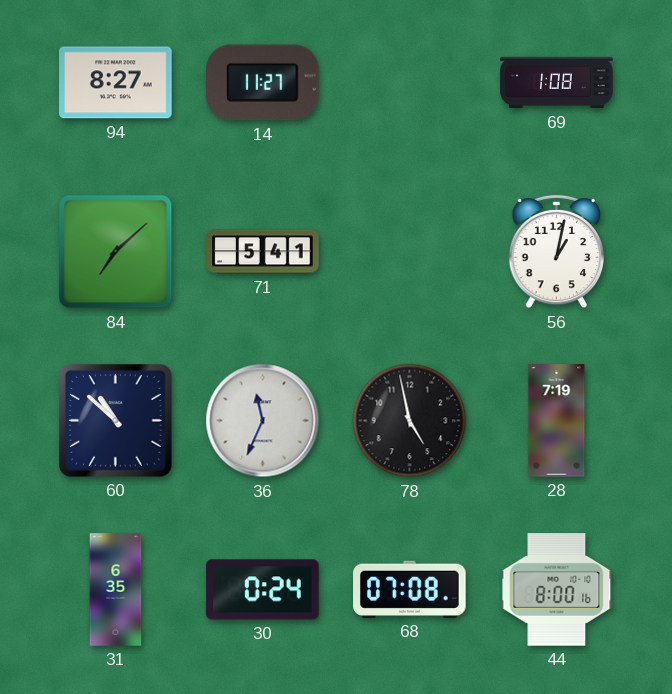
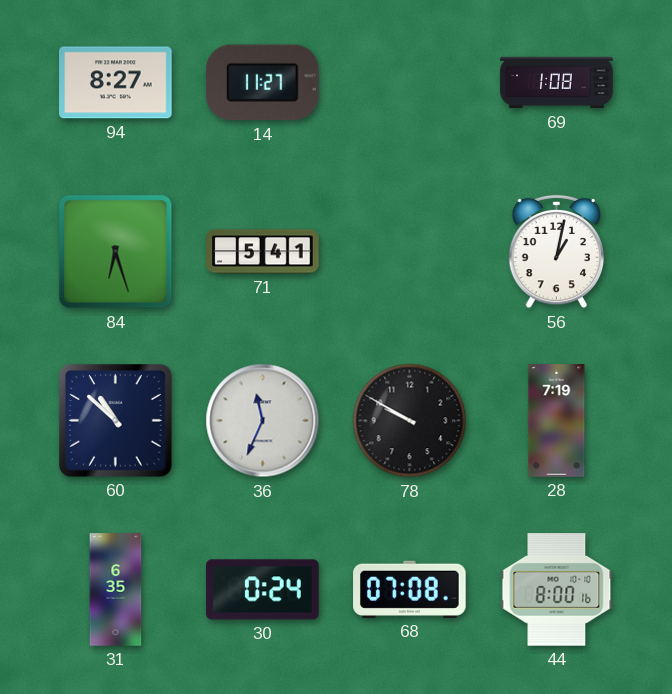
84: 7:08 -> 6:27
78: 4:58 -> 9:50
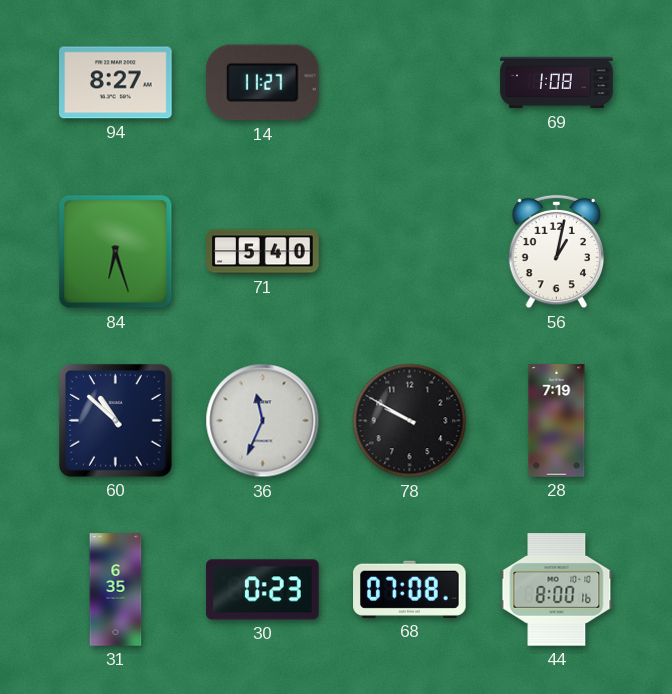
71: 5:41 -> 5:40
30: 0:24 -> 0:23
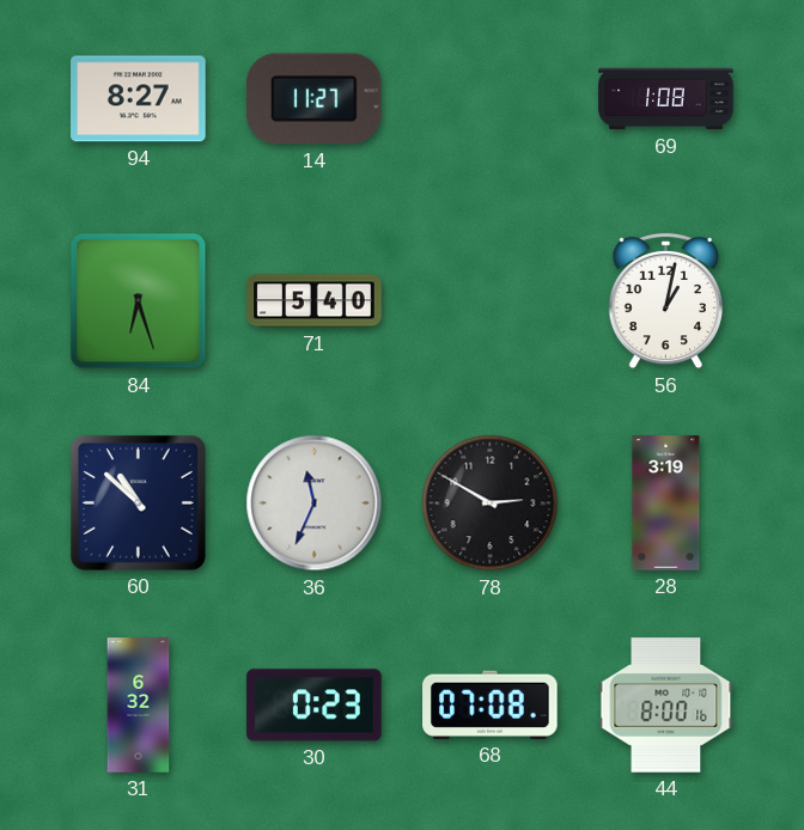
78: 9:50 -> 2:50
28: 7:19 -> 3:19
31: 6:35 -> 6:32
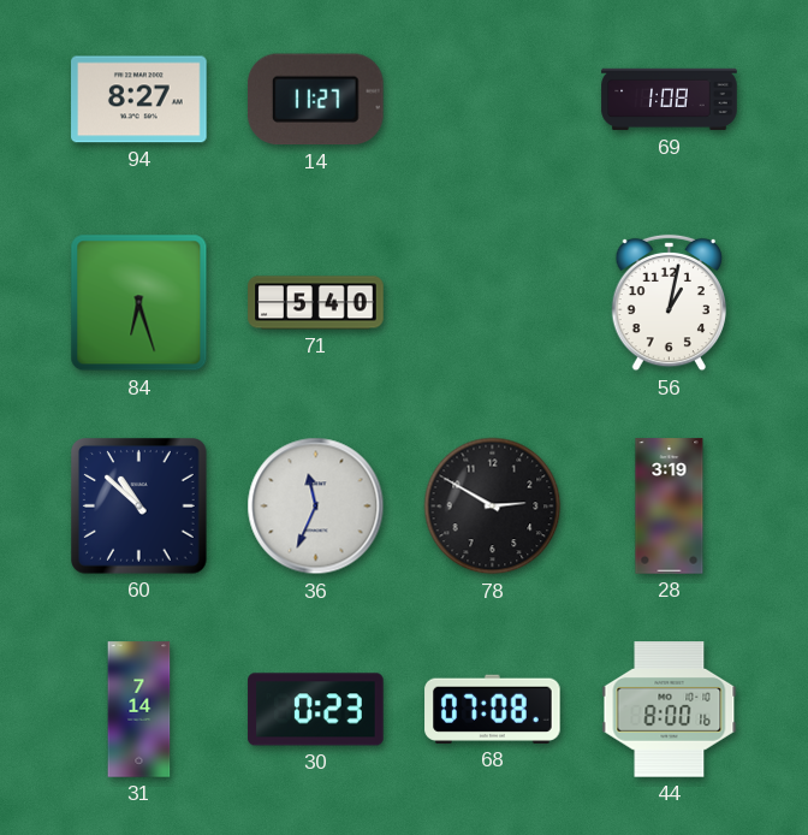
31: 6:32 -> 7:14
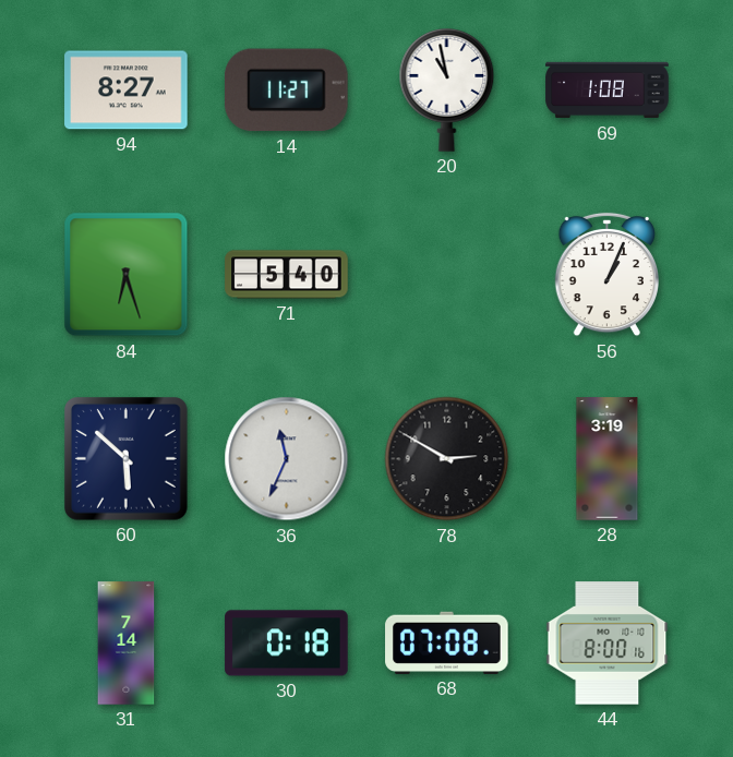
20: none -> 10:58
56: 1:02 -> 1:04
60: 10:52 -> 5:52
30: 0:23 -> 0:18
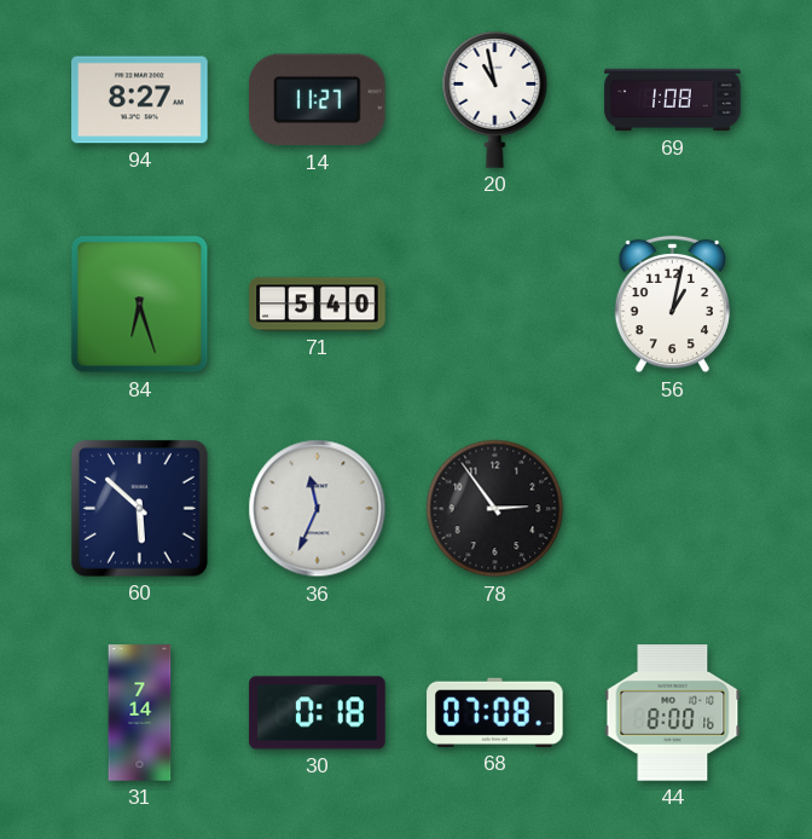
56: 1:04 -> 1:02
78: 2:50 -> 2:54
28: 3:19 -> none
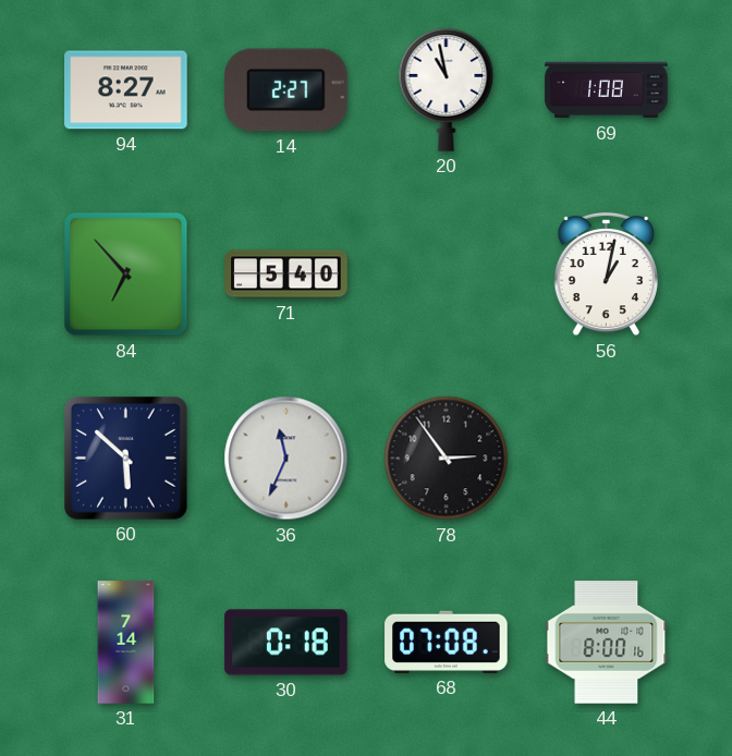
14: 11:27 -> 2:27
84: 6:27 -> 6:53
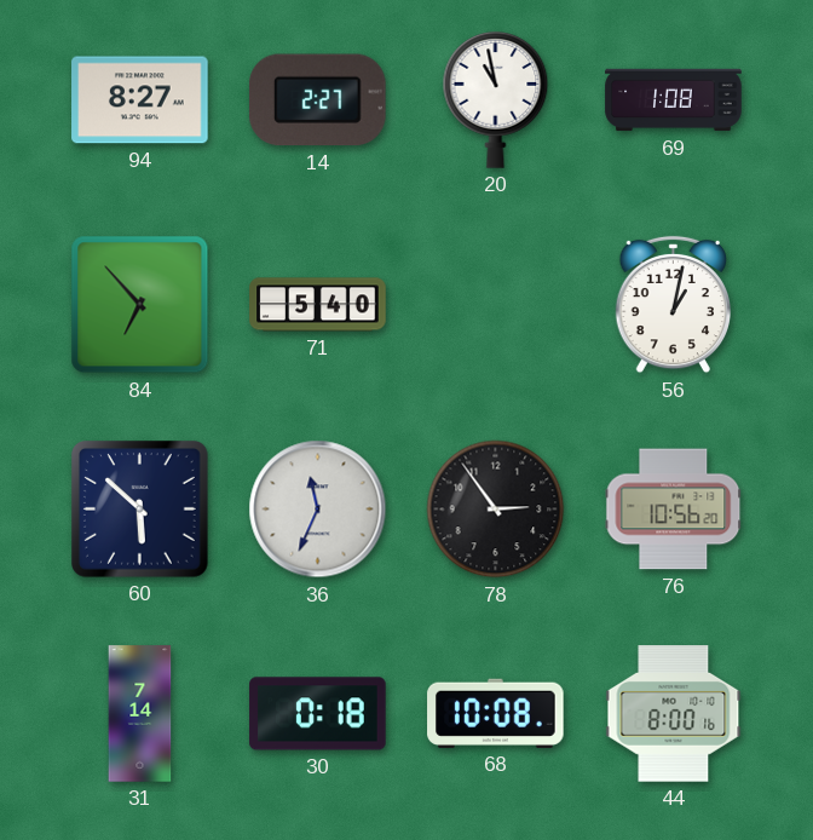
76: none -> 10:56
68: 07:08 -> 10:08
